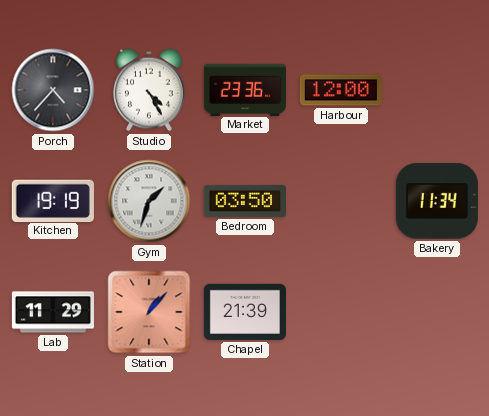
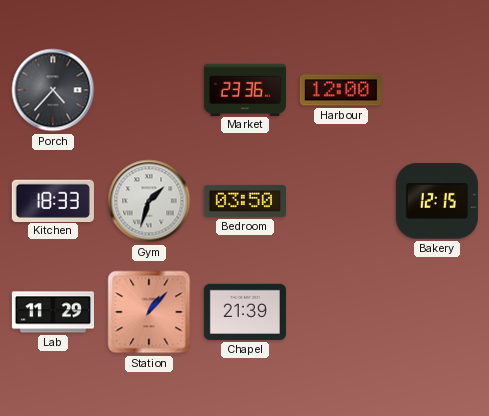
Studio: 4:25 -> none
Kitchen: 19:19 -> 18:33
Bakery: 11:34 -> 12:15
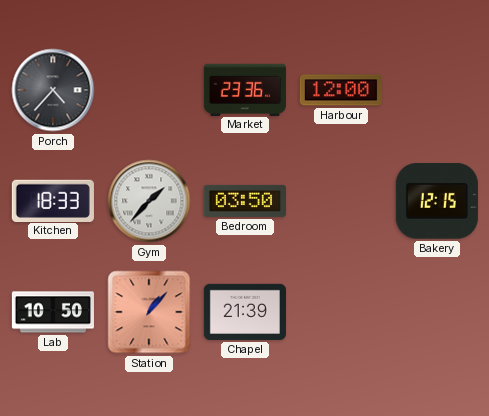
Gym: 1:33 -> 1:37
Lab: 11:29 -> 10:50
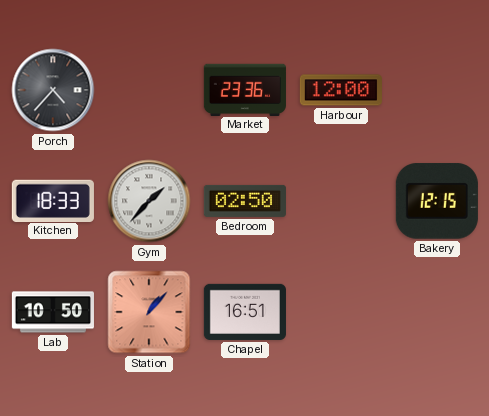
Bedroom: 03:50 -> 02:50
Chapel: 21:39 -> 16:51
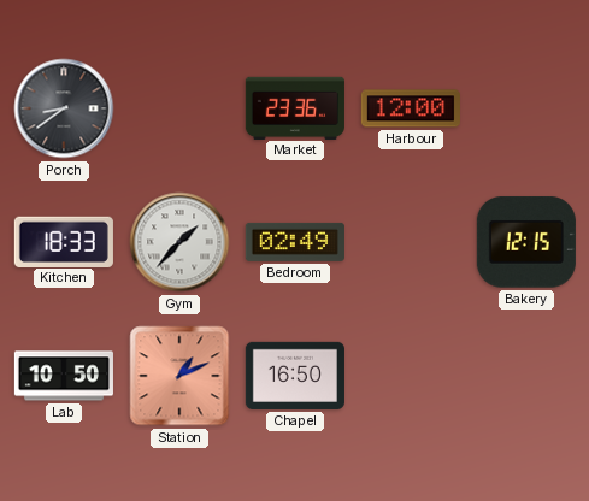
Porch: 4:37 -> 8:39
Bedroom: 02:50 -> 02:49
Station: 1:07 -> 1:11
Chapel: 16:51 -> 16:50
